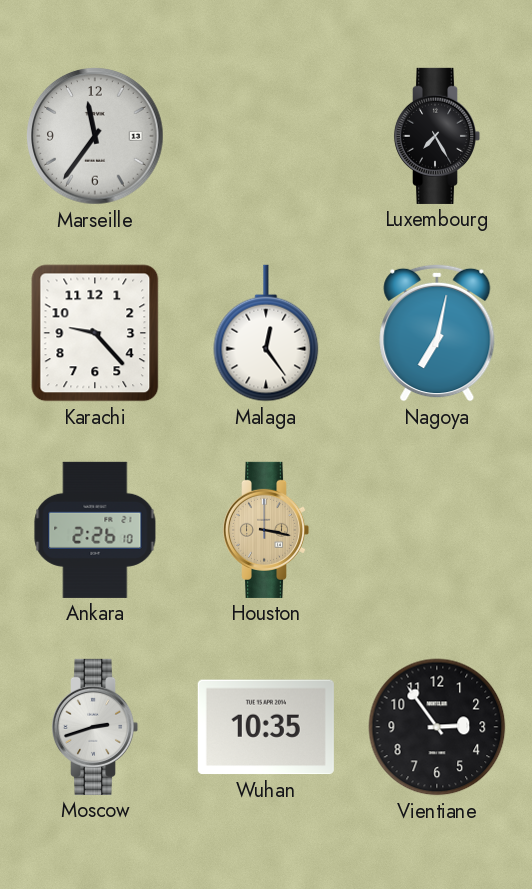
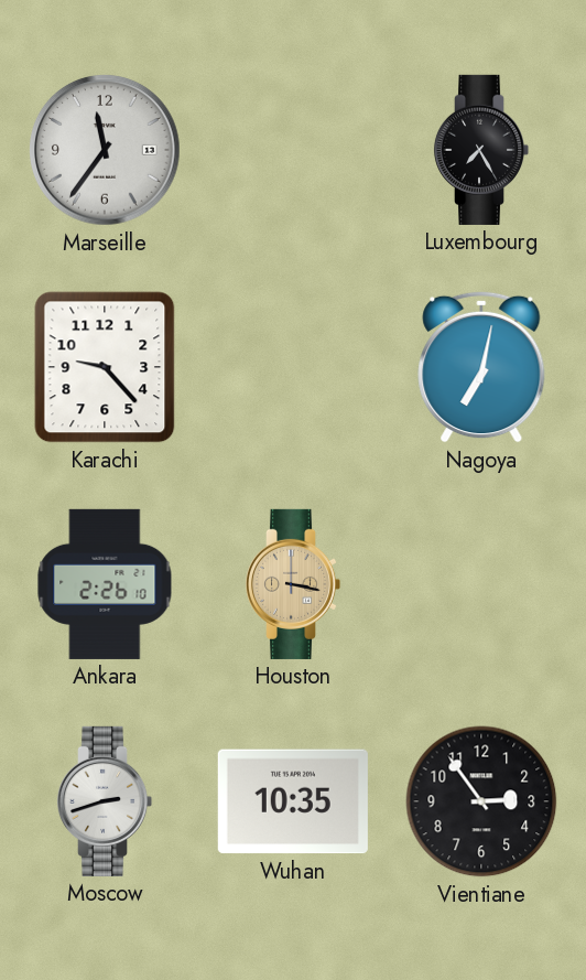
Malaga: 12:24 -> none
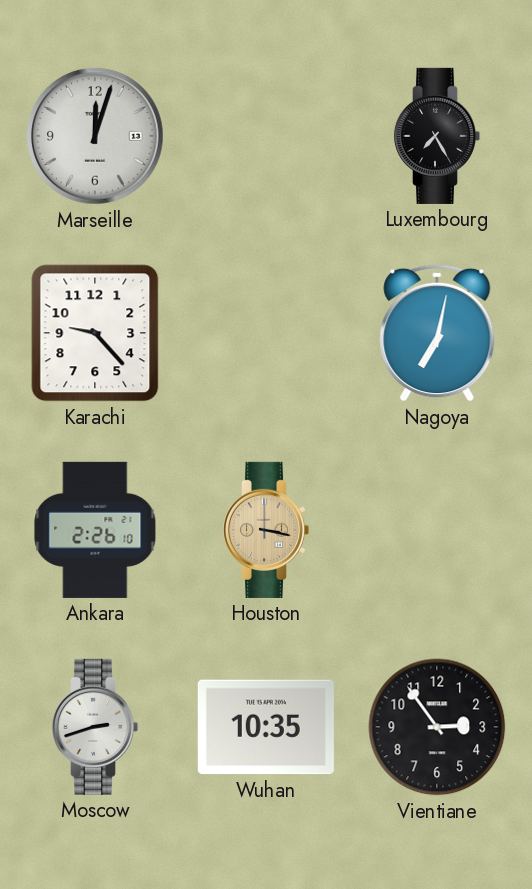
Marseille: 11:36 -> 12:03
